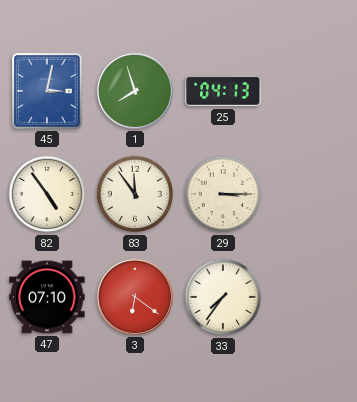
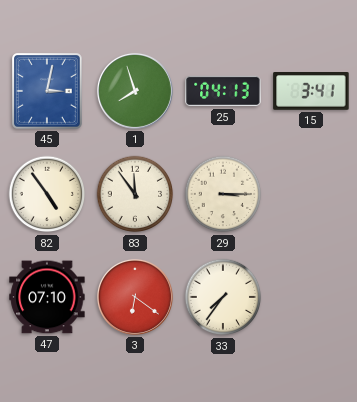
15: none -> 3:41
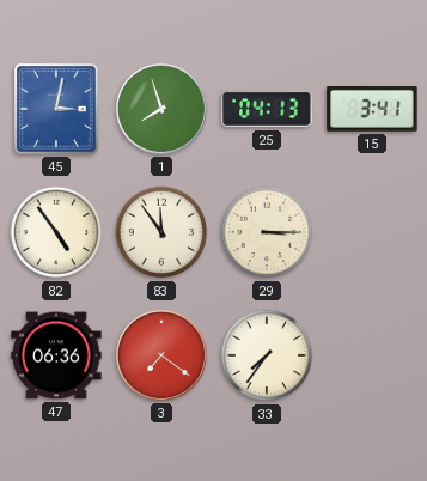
47: 07:10 -> 06:36
3: 6:21 -> 7:21
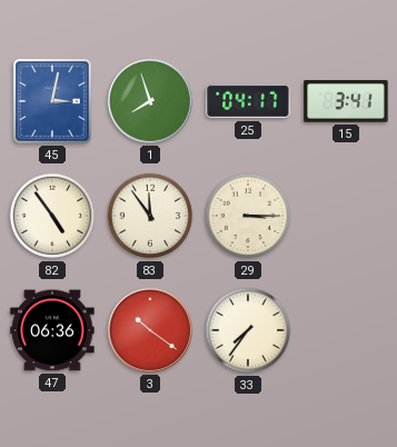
25: 04:13 -> 04:17
3: 7:21 -> 10:21
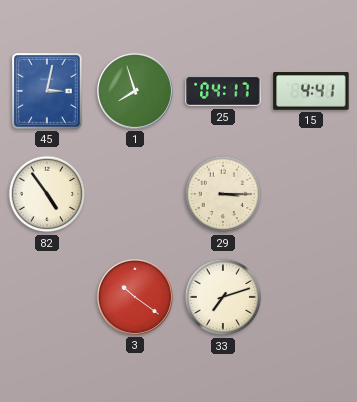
15: 3:41 -> 4:41
83: 11:54 -> none
47: 06:36 -> none
33: 7:36 -> 7:12
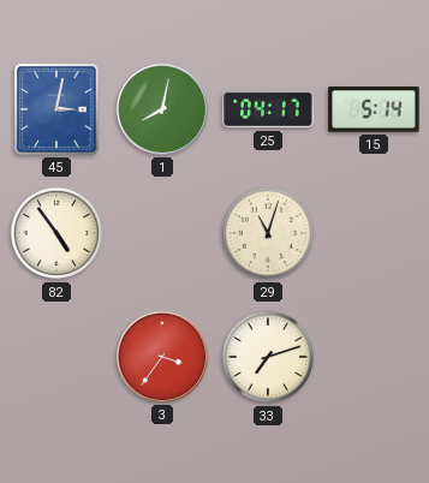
1: 7:57 -> 8:02
15: 4:41 -> 5:14
29: 3:15 -> 11:03
3: 10:21 -> 3:36
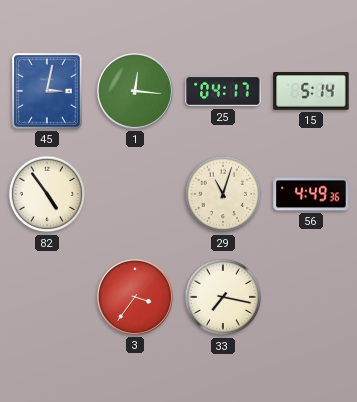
1: 8:02 -> 12:16
56: none -> 4:49
33: 7:12 -> 7:17
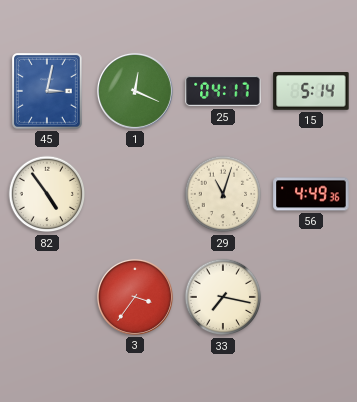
1: 12:16 -> 12:19
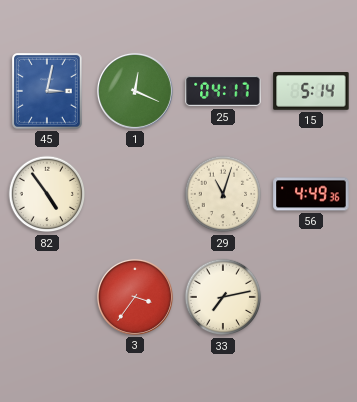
33: 7:17 -> 7:13
